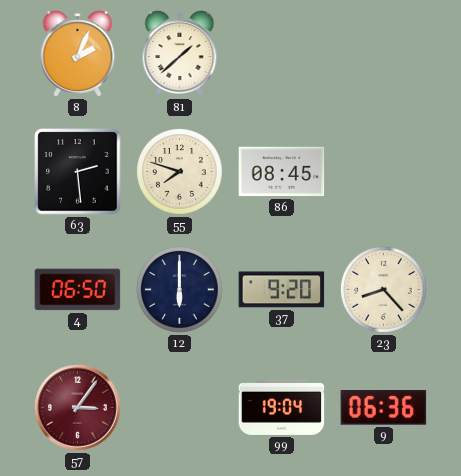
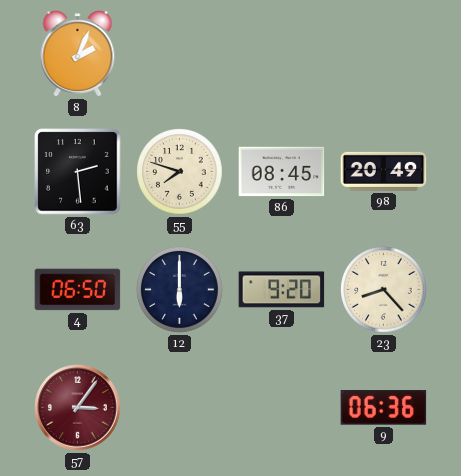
81: 1:38 -> none
98: none -> 20:49
99: 19:04 -> none
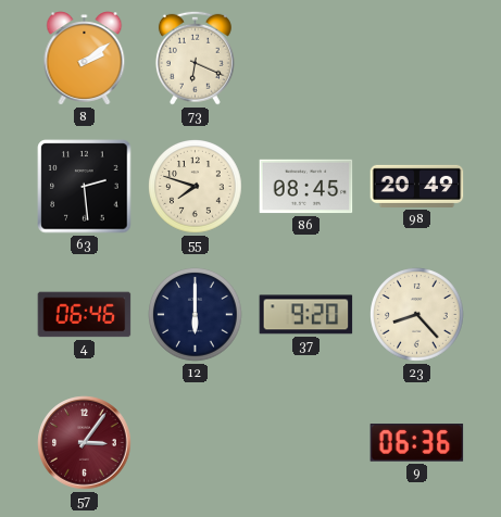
8: 2:04 -> 2:09
73: none -> 6:19
4: 06:50 -> 06:46
